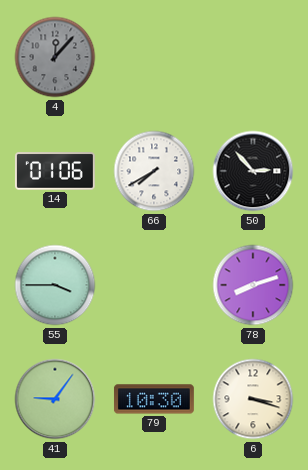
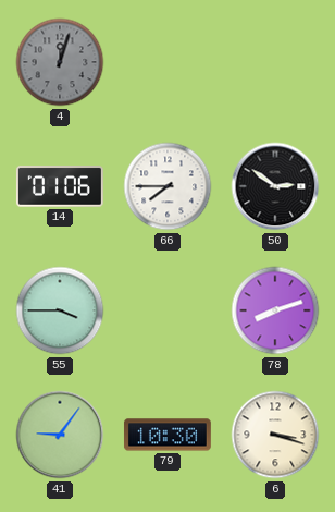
4: 12:07 -> 12:03
66: 7:40 -> 7:45
50: 2:53 -> 2:51
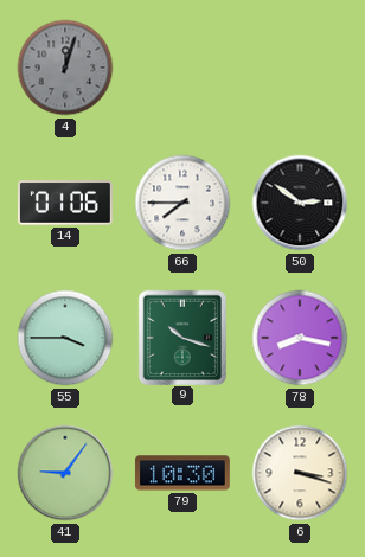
9: none -> 10:18
78: 8:12 -> 8:17
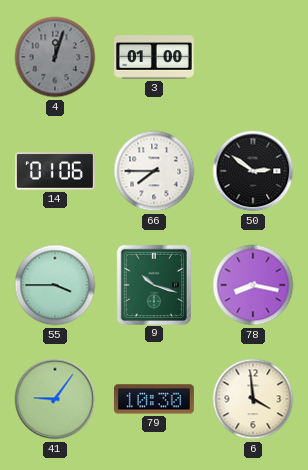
3: none -> 01:00
6: 3:18 -> 3:59
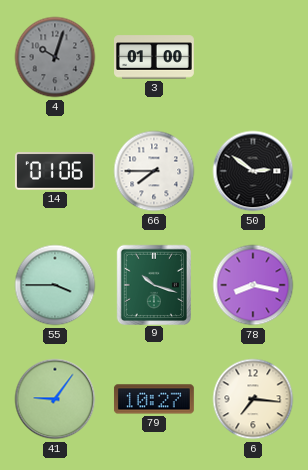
4: 12:03 -> 10:03
79: 10:30 -> 10:27
6: 3:59 -> 7:16
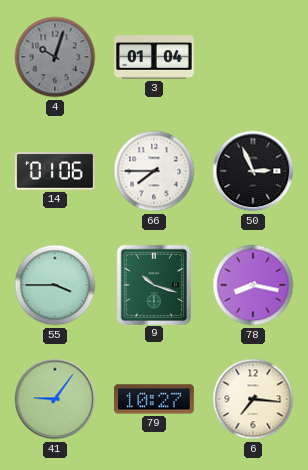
3: 01:00 -> 01:04
50: 2:51 -> 2:56
